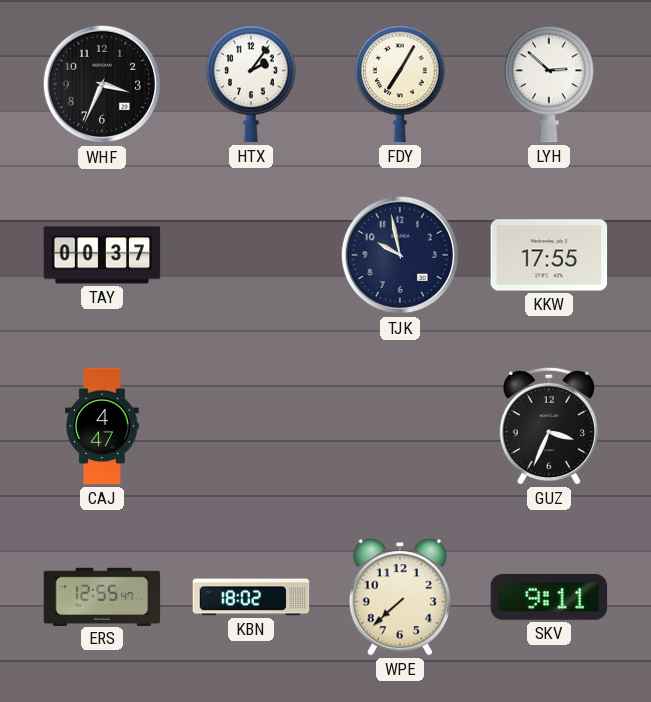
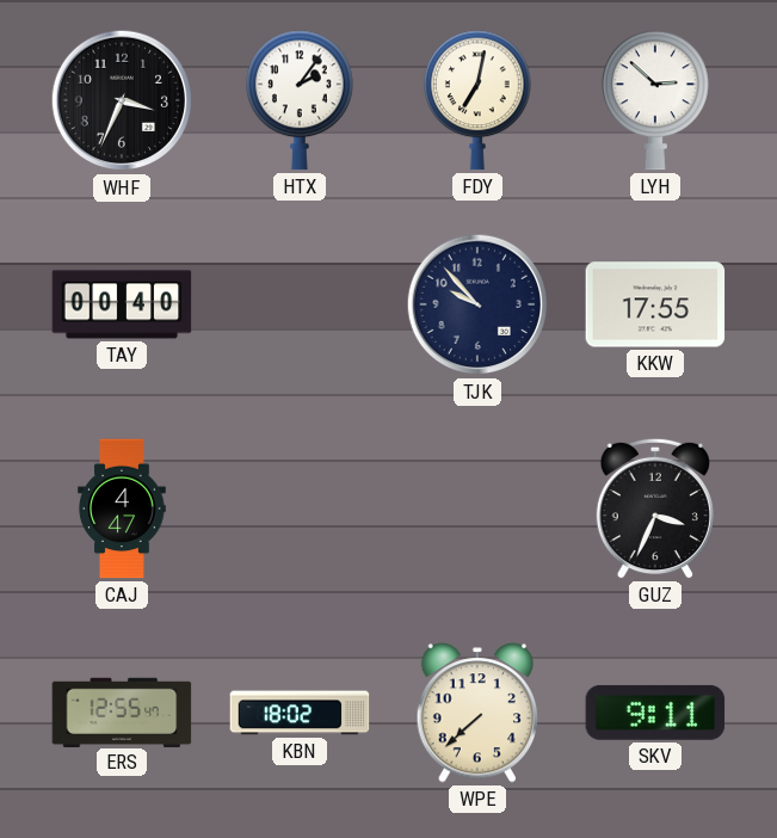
FDY: 7:05 -> 7:02
TAY: 00:37 -> 00:40
TJK: 9:58 -> 9:53
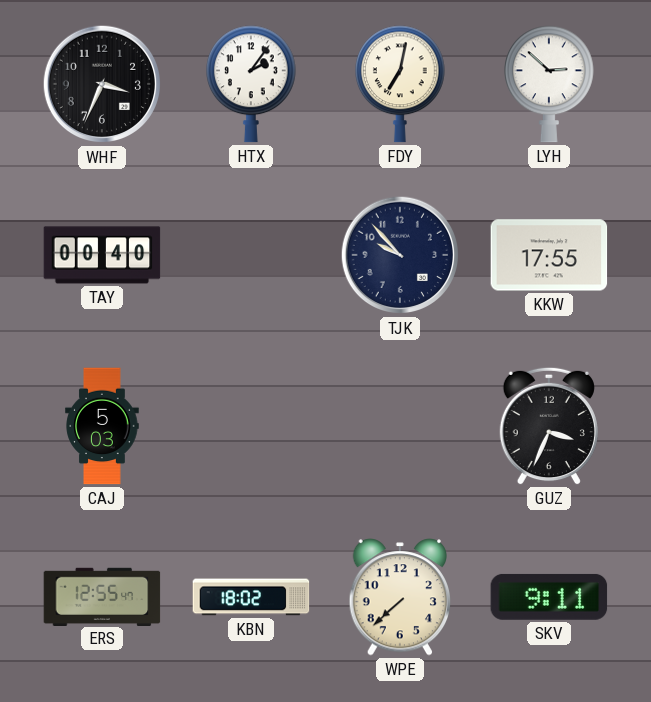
CAJ: 4:47 -> 5:03
